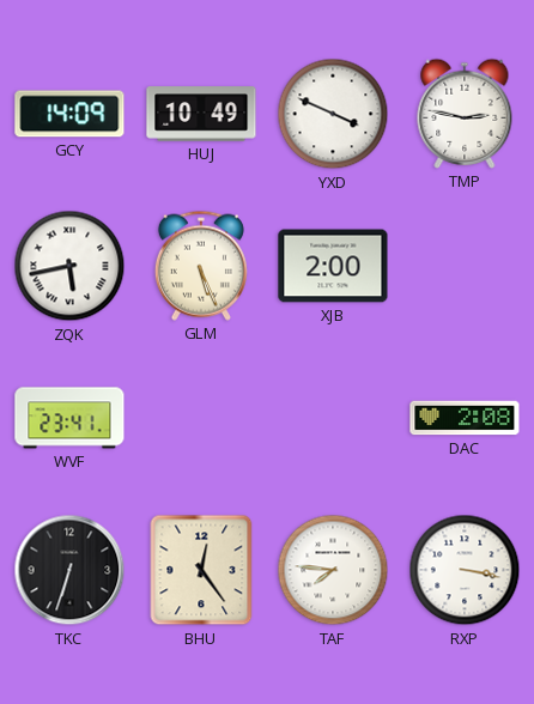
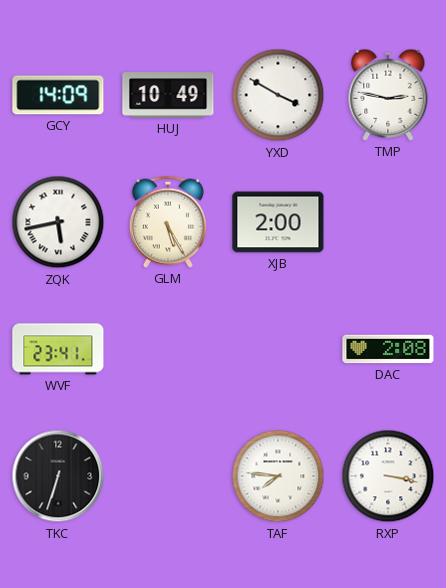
YXD: 3:49 -> 3:50
GLM: 5:26 -> 5:25
BHU: 12:24 -> none
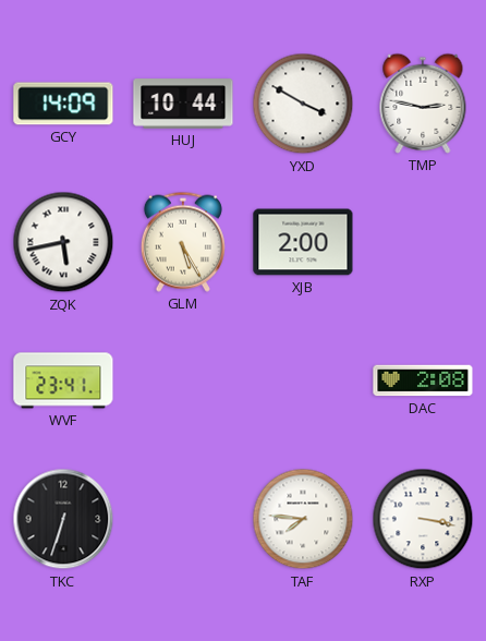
HUJ: 10:49 -> 10:44
